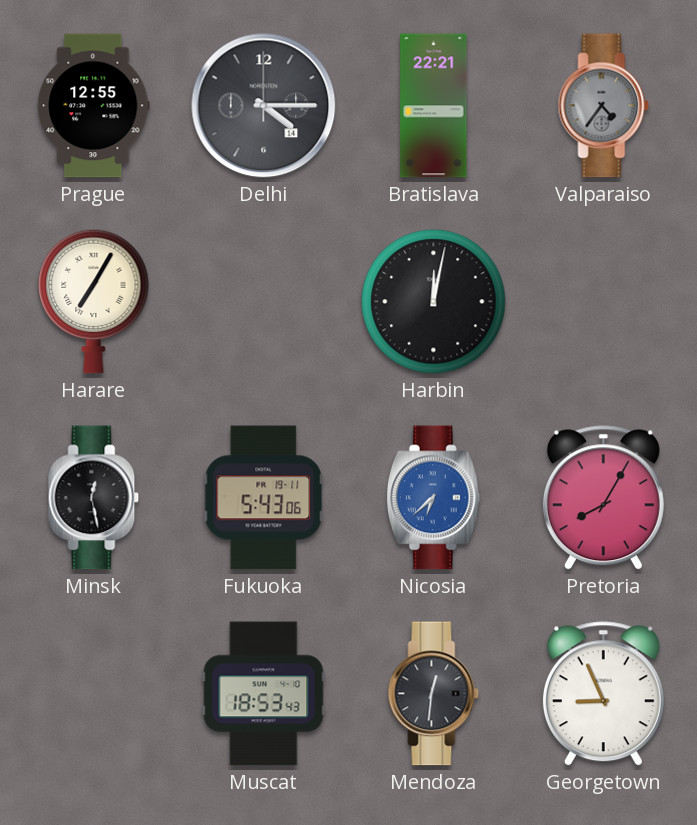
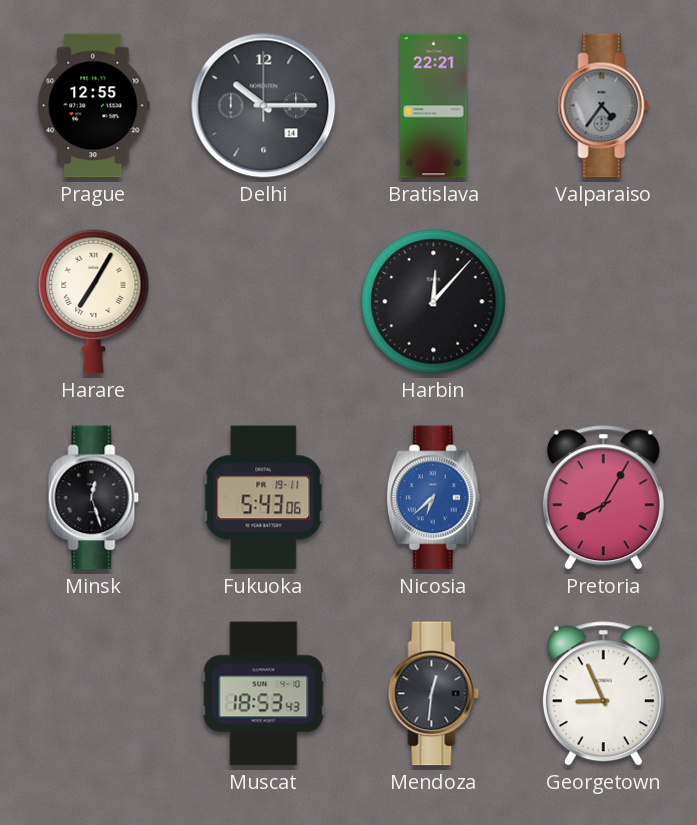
Delhi: 4:15 -> 10:15
Harbin: 12:02 -> 12:07
Minsk: 12:28 -> 12:27
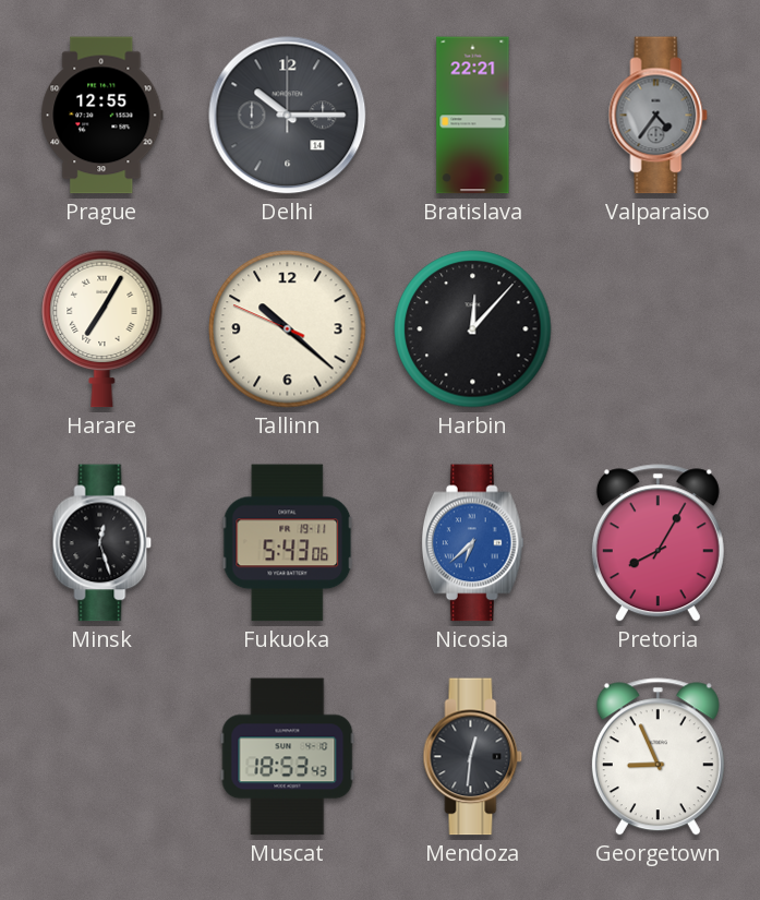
Tallinn: none -> 10:21
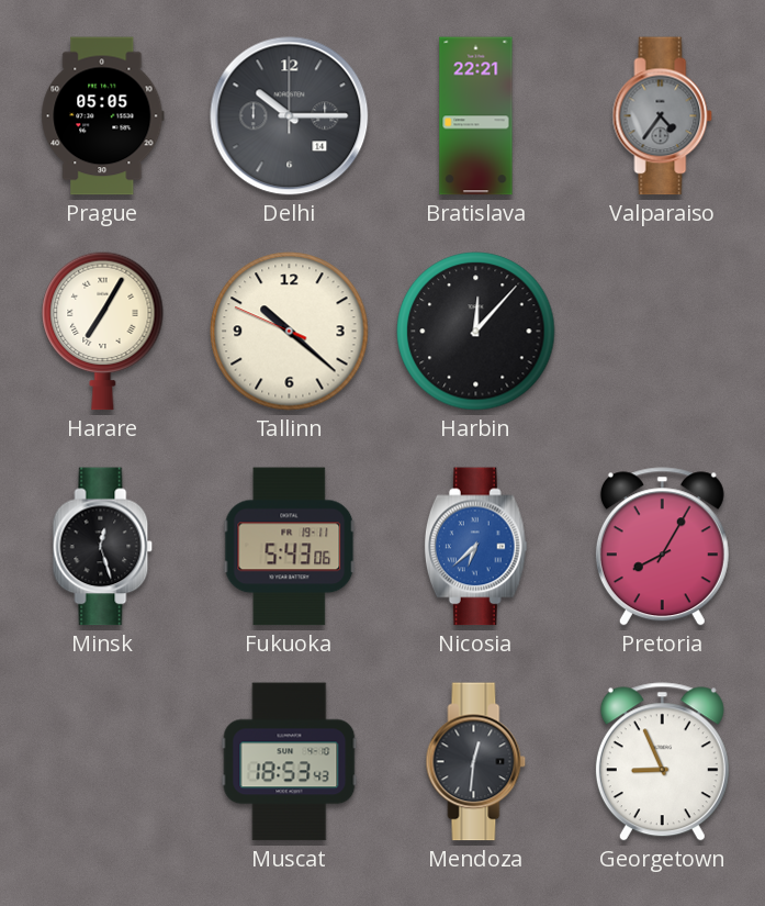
Prague: 12:55 -> 05:05
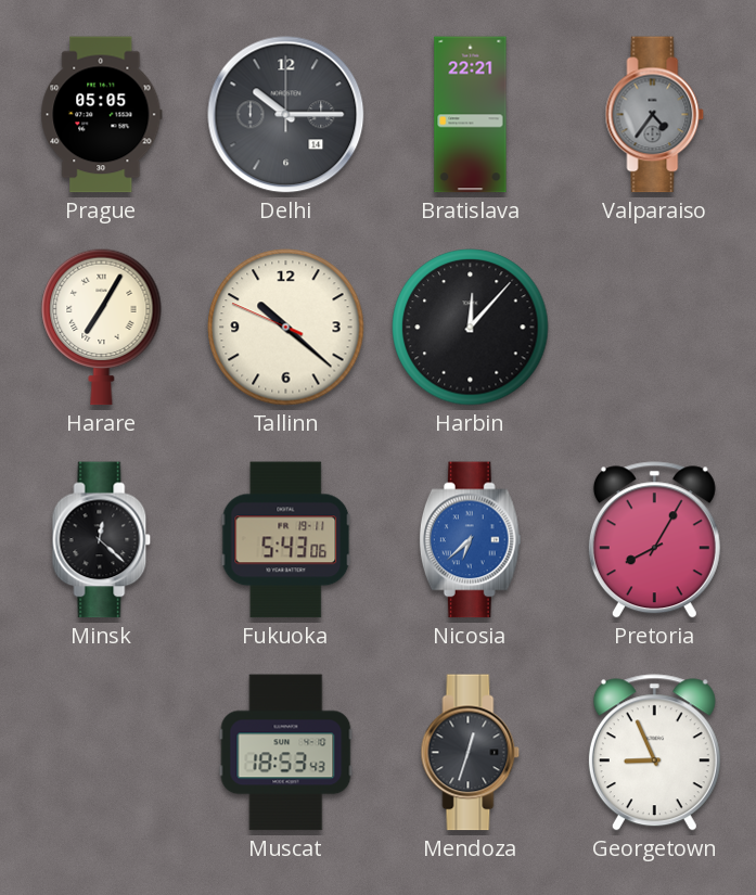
Minsk: 12:27 -> 12:22
Mendoza: 12:31 -> 12:33
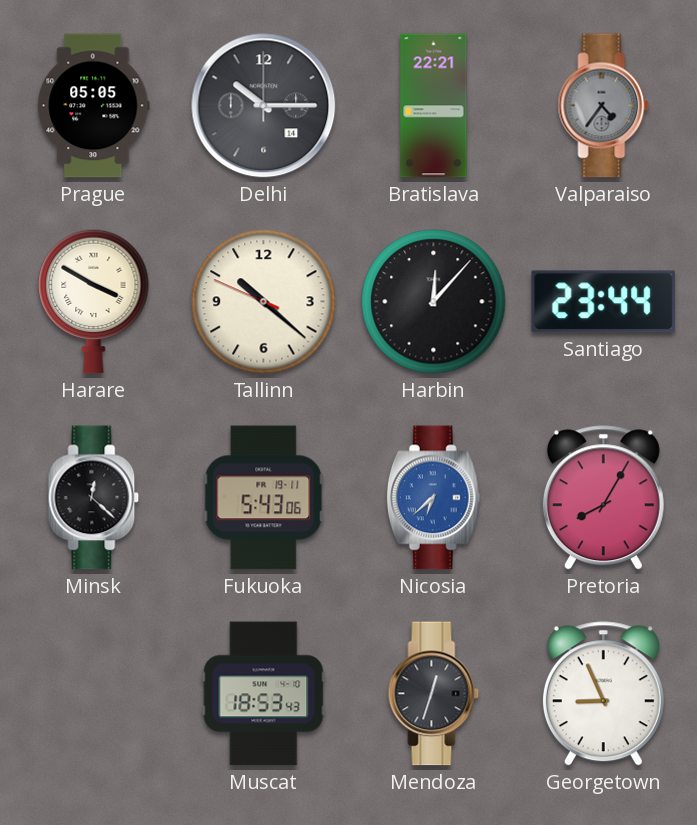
Harare: 7:05 -> 3:50
Santiago: none -> 23:44
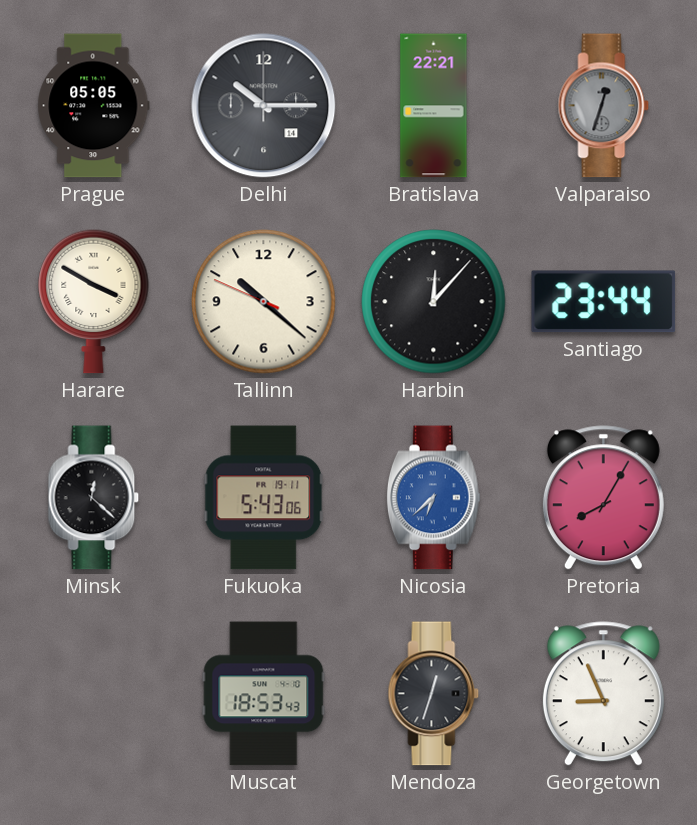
Valparaiso: 4:36 -> 12:33
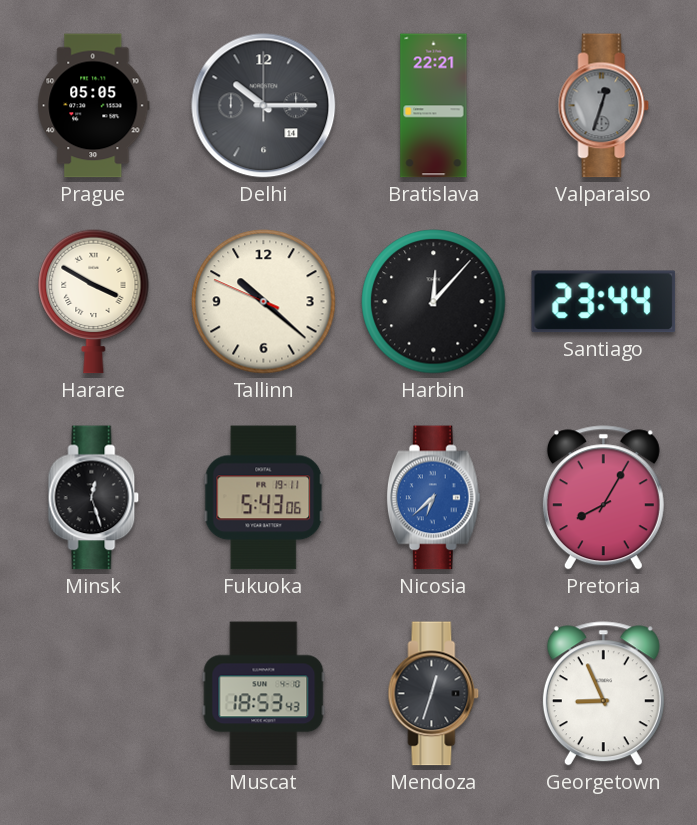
Minsk: 12:22 -> 12:27
